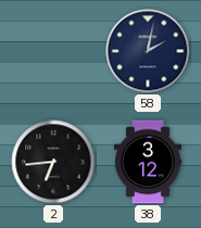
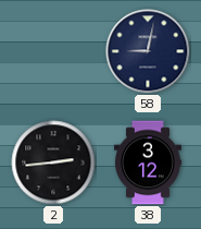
58: 2:02 -> 9:02
2: 6:44 -> 2:44
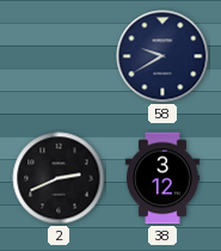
58: 9:02 -> 9:40
2: 2:44 -> 2:41
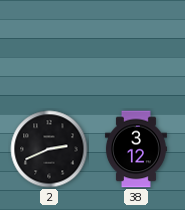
58: 9:40 -> none
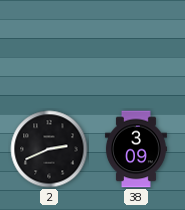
38: 3:12 -> 3:09
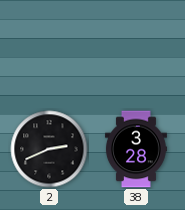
38: 3:09 -> 3:28
